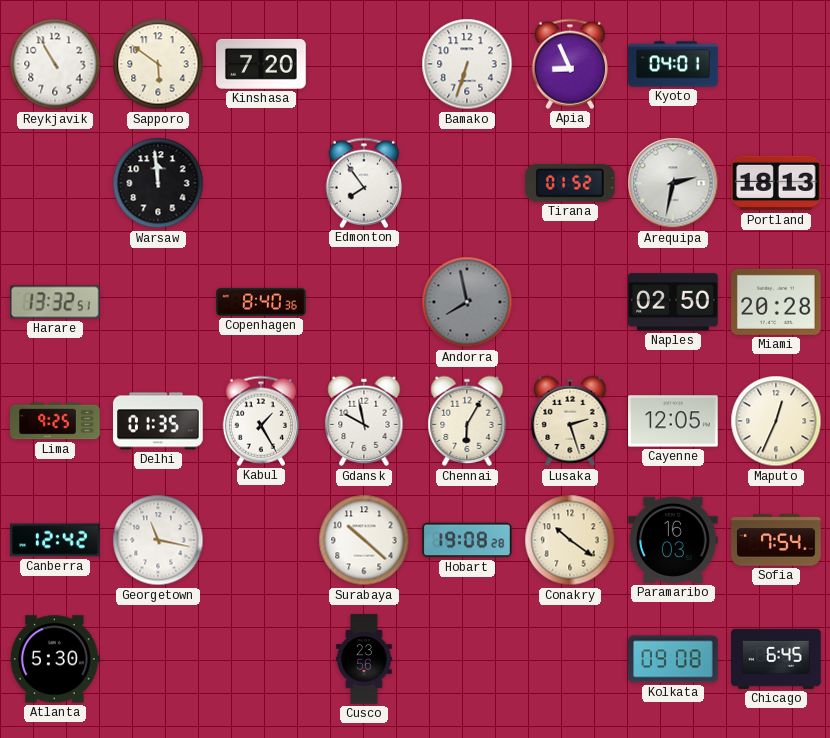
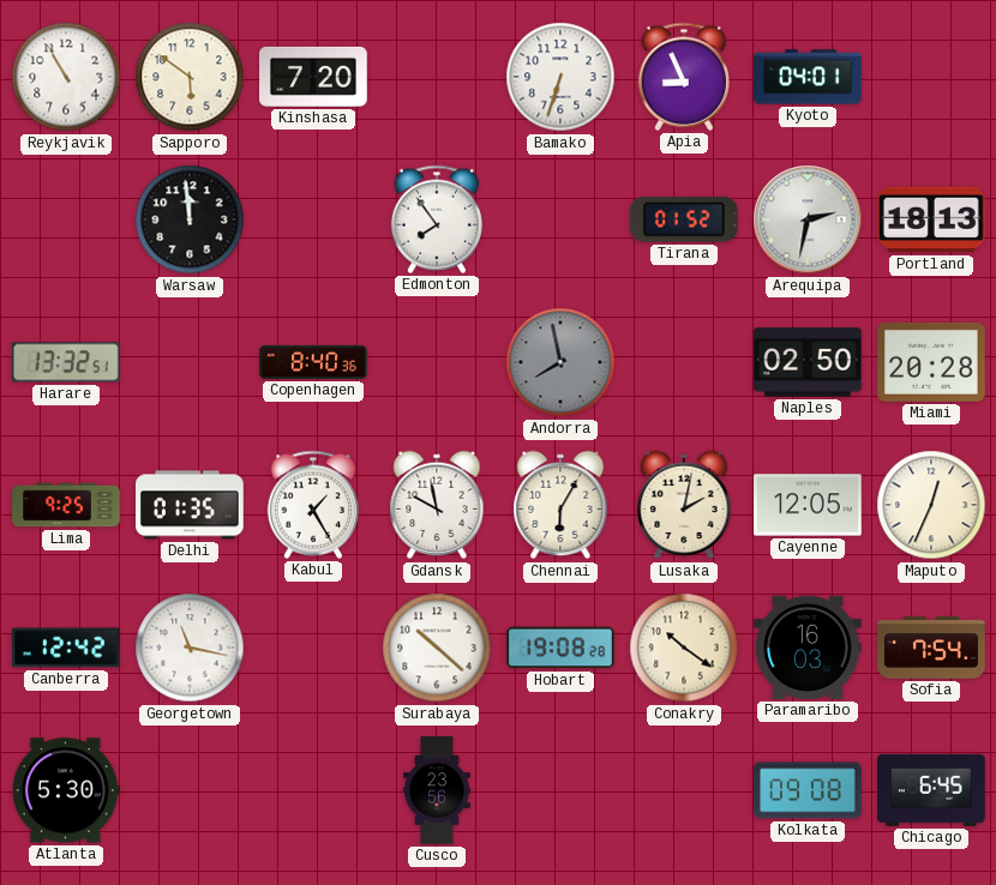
Lusaka: 2:27 -> 2:02
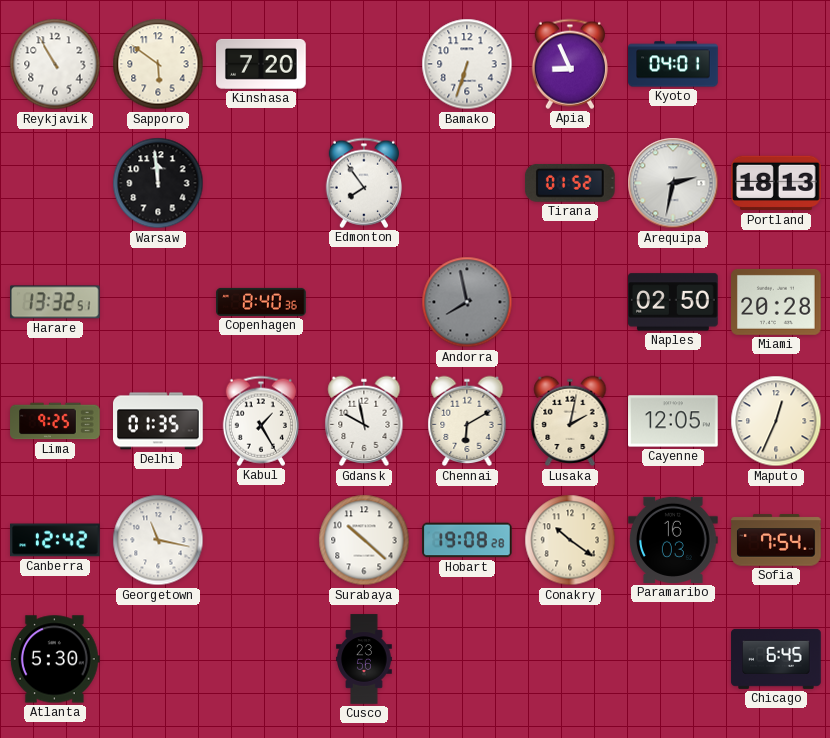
Chennai: 6:05 -> 6:10
Kolkata: 09:08 -> none
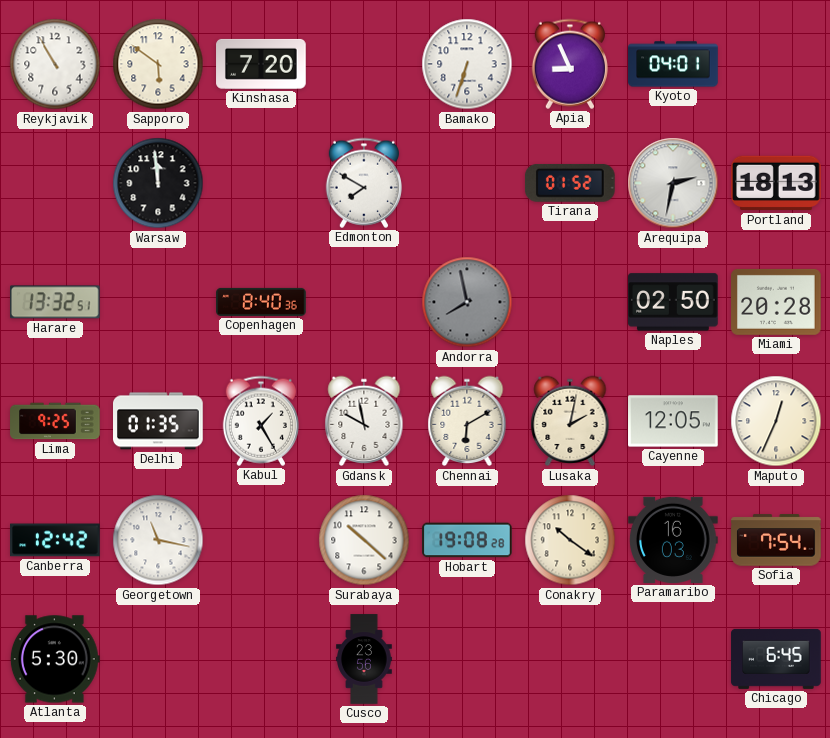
Edmonton: 7:54 -> 7:50
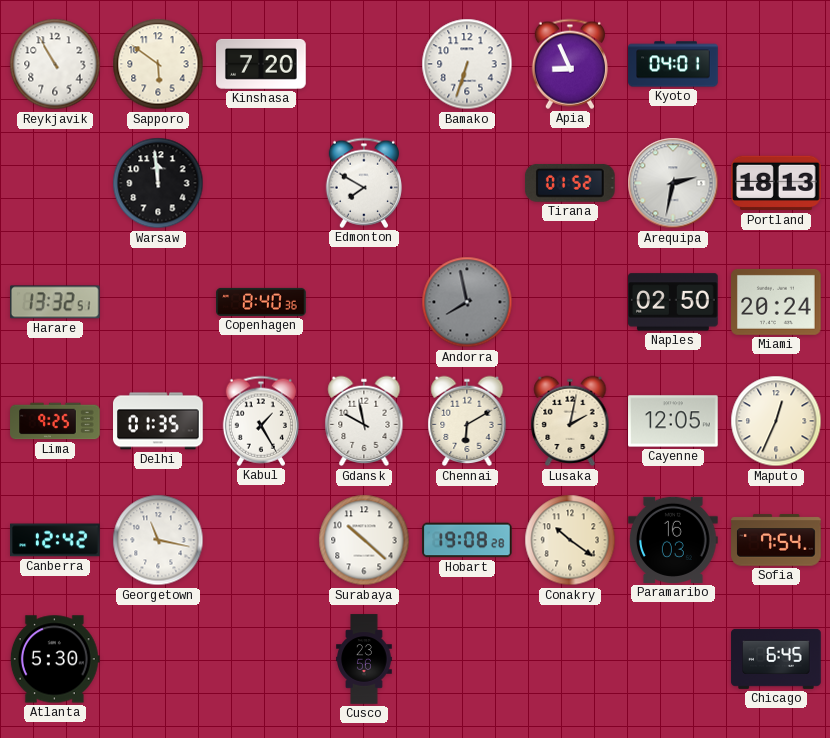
Miami: 20:28 -> 20:24
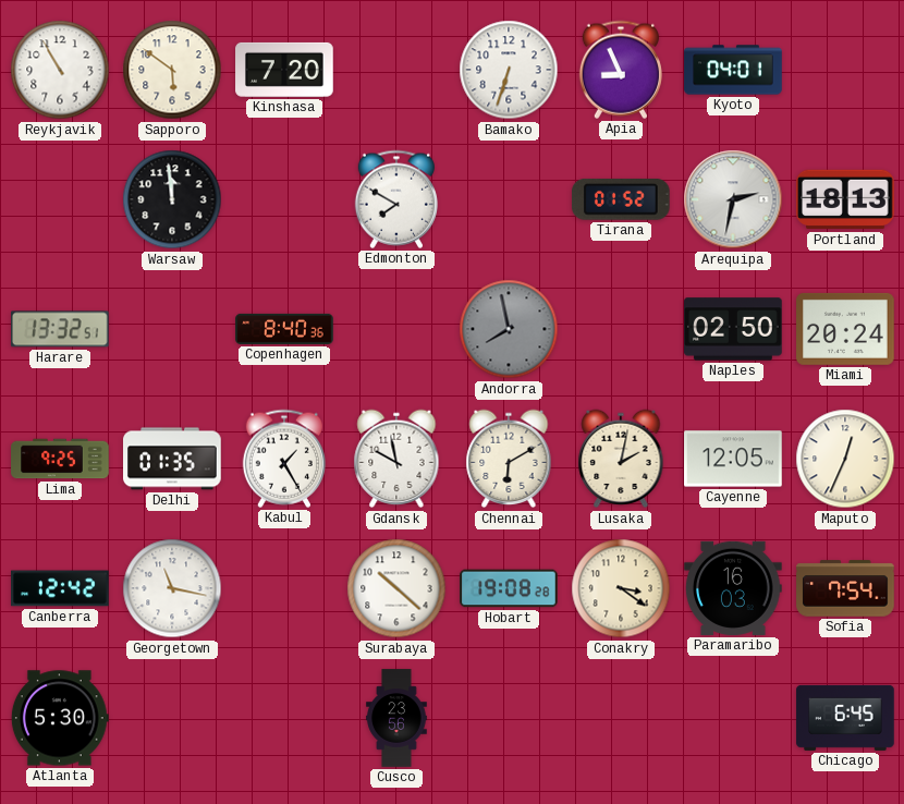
Conakry: 10:21 -> 3:21
